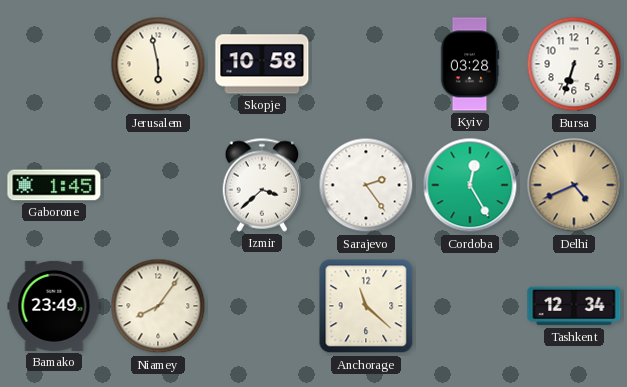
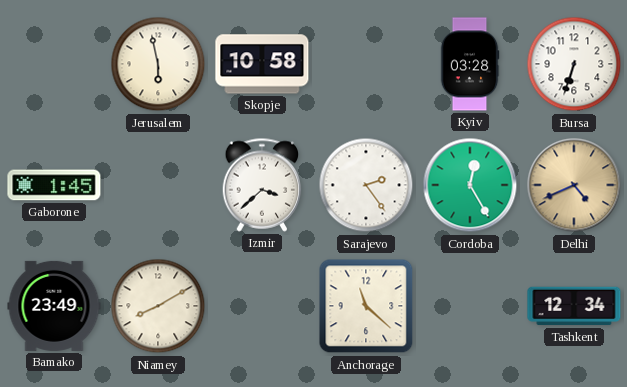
Niamey: 8:06 -> 8:10
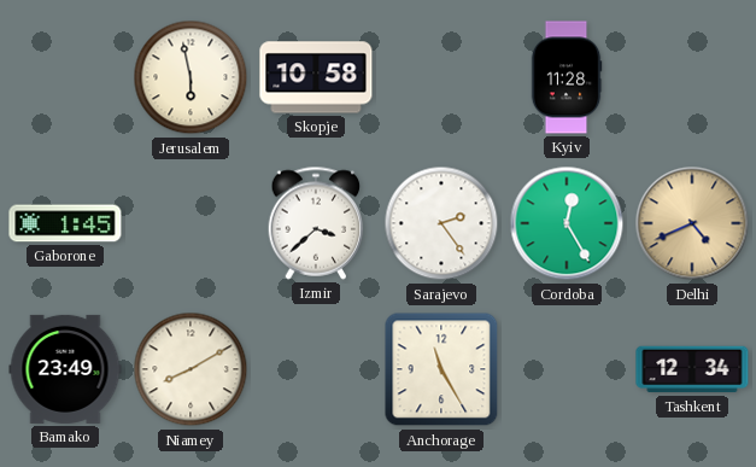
Kyiv: 03:28 -> 11:28
Bursa: 6:33 -> none
Anchorage: 11:22 -> 11:25
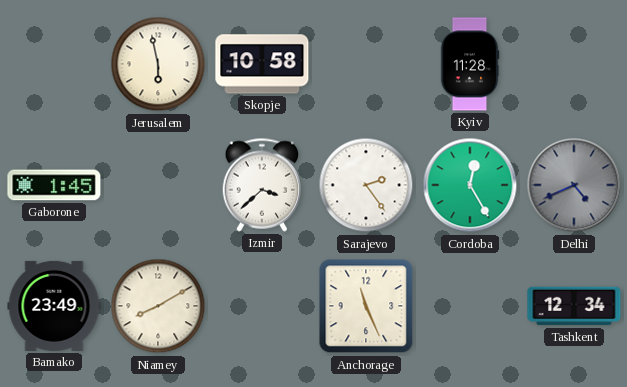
Delhi dial: champagne -> grey
Anchorage: 11:25 -> 11:26
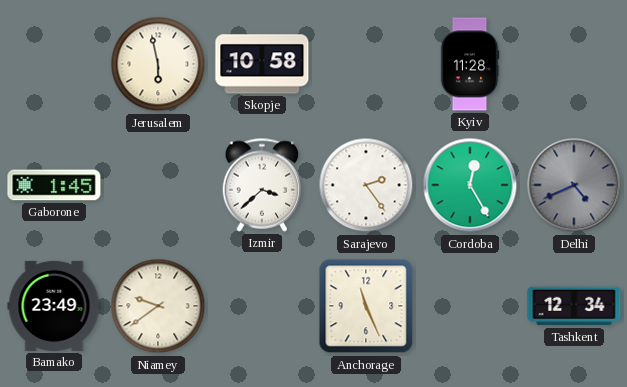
Niamey: 8:10 -> 9:39
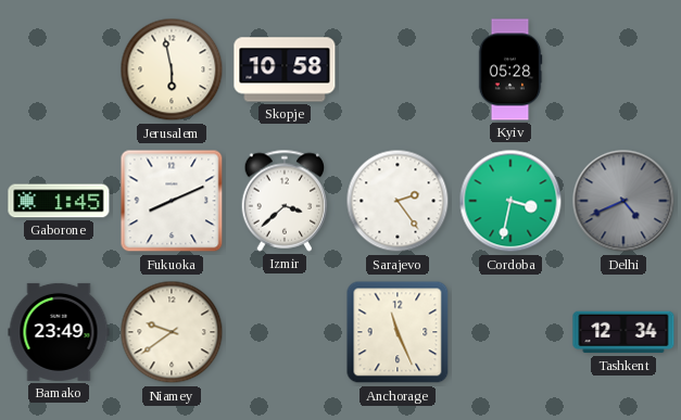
Kyiv: 11:28 -> 05:28
Fukuoka: none -> 8:11
Cordoba: 12:25 -> 3:32
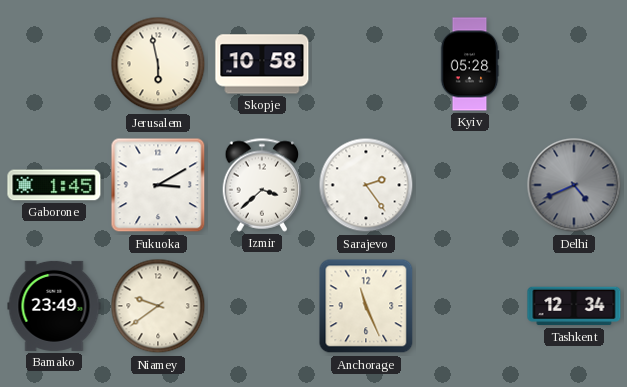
Fukuoka: 8:11 -> 3:10
Cordoba: 3:32 -> none
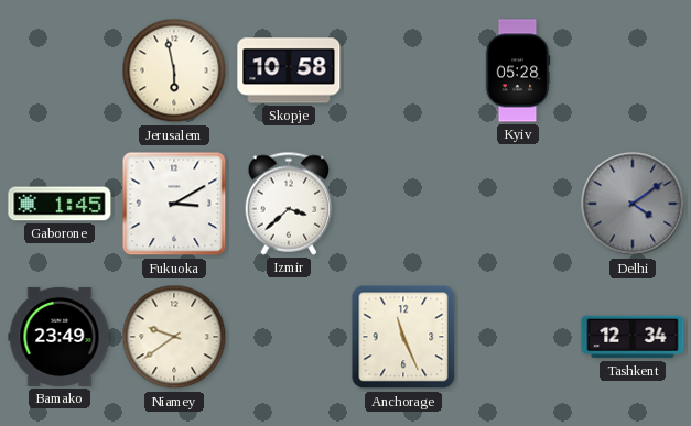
Sarajevo: 2:24 -> none
Delhi: 4:41 -> 4:09
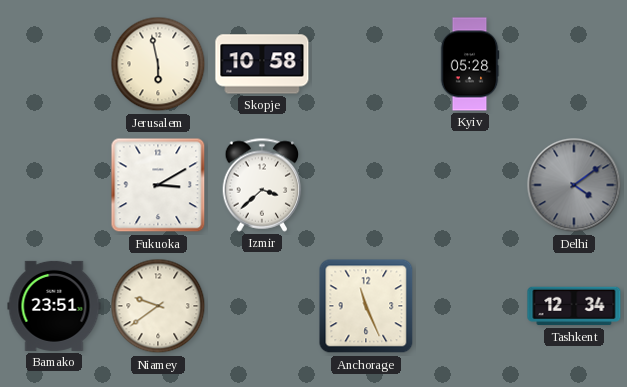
Gaborone: 1:45 -> none
Bamako: 23:49 -> 23:51
